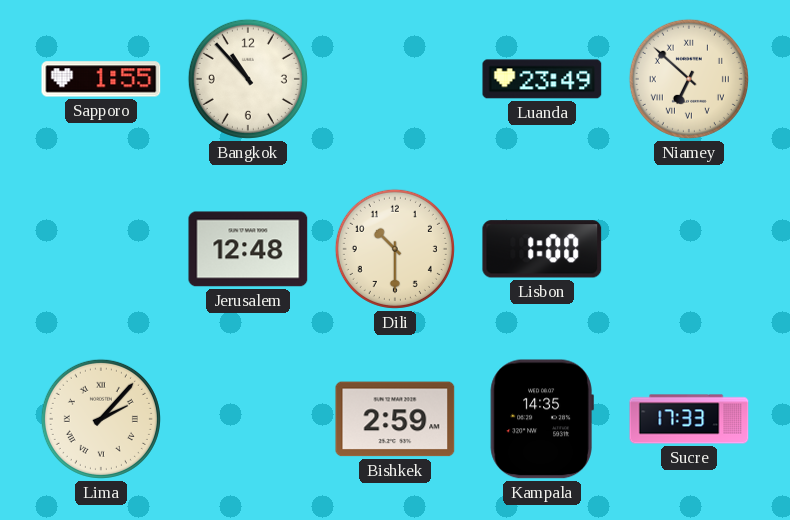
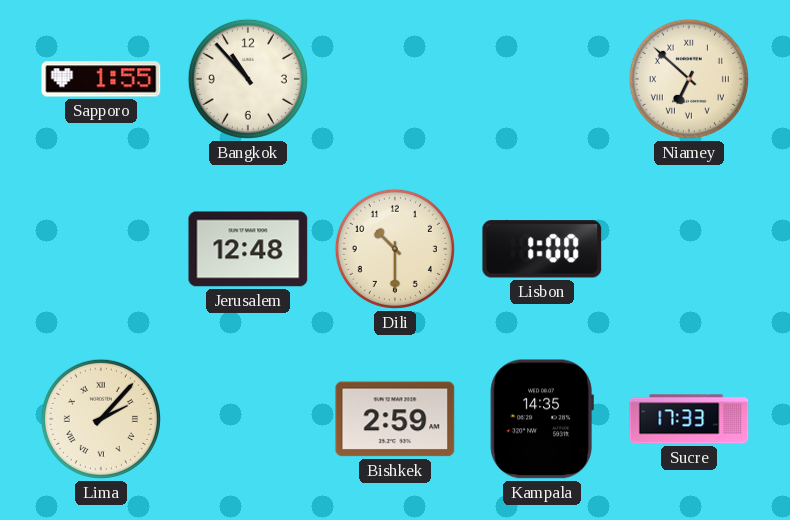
Luanda: 23:49 -> none
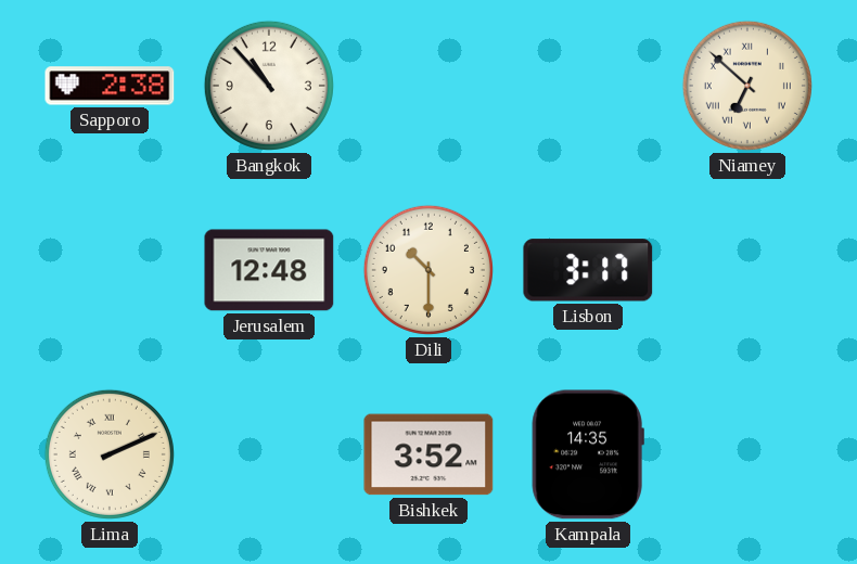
Sapporo: 1:55 -> 2:38
Lisbon: 1:00 -> 3:17
Lima: 2:07 -> 2:11
Bishkek: 2:59 -> 3:52
Sucre: 17:33 -> none
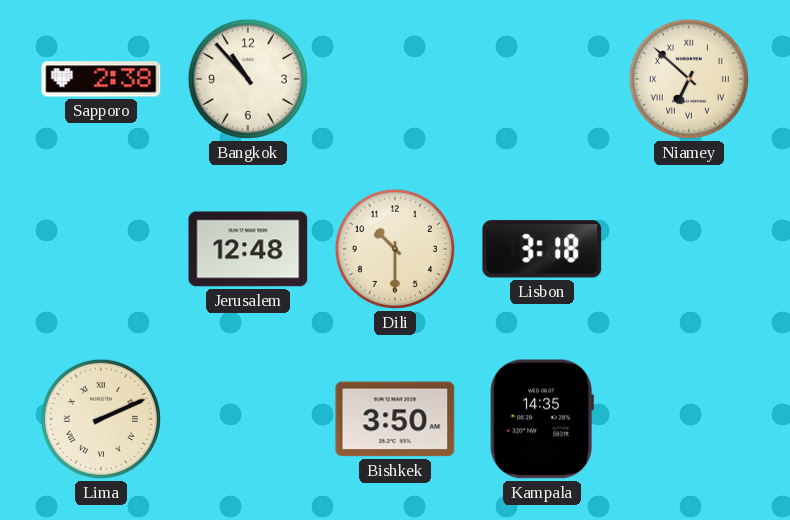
Lisbon: 3:17 -> 3:18
Bishkek: 3:52 -> 3:50
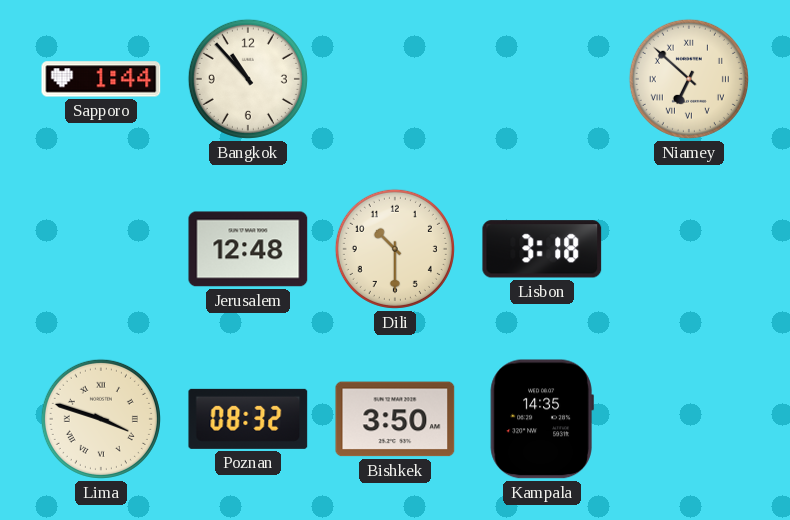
Sapporo: 2:38 -> 1:44
Lima: 2:11 -> 3:48
Poznan: none -> 08:32
